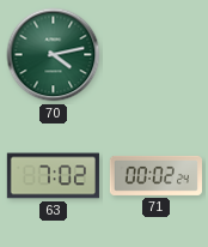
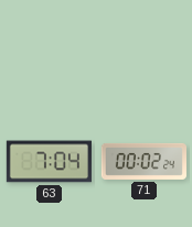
70: 4:13 -> none
63: 7:02 -> 7:04
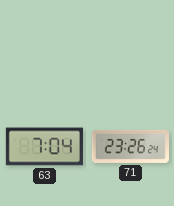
71: 00:02 -> 23:26
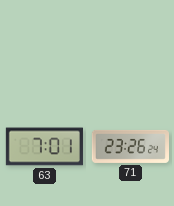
63: 7:04 -> 7:01
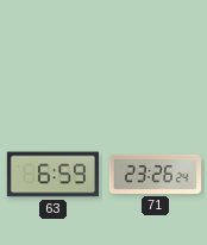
63: 7:01 -> 6:59
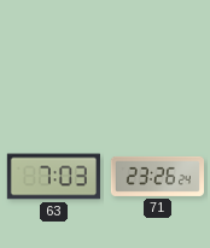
63: 6:59 -> 7:03
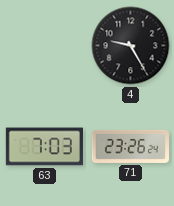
4: none -> 9:25
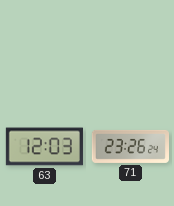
4: 9:25 -> none
63: 7:03 -> 12:03
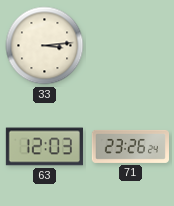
33: none -> 3:14
